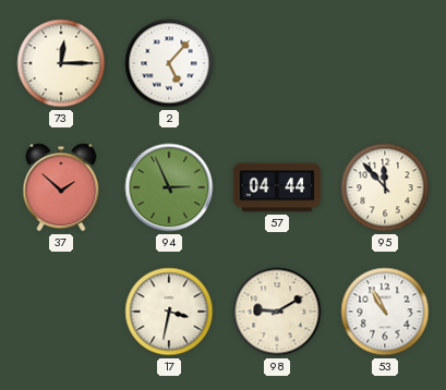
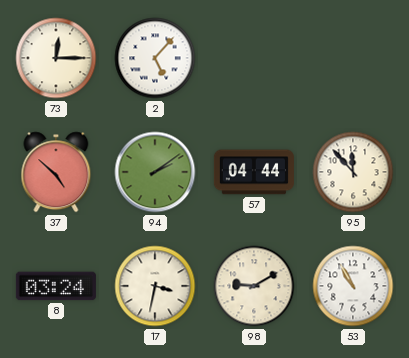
37: 1:52 -> 4:52
94: 2:56 -> 2:09
8: none -> 03:24
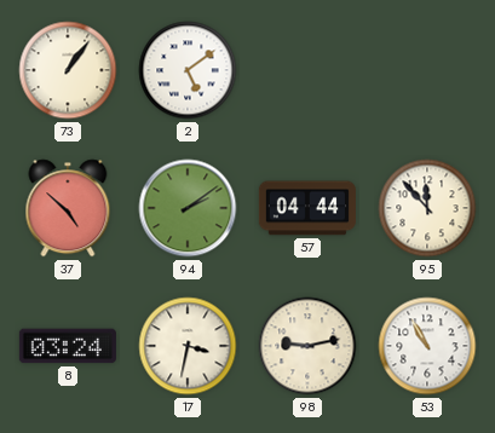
73: 12:15 -> 1:06
2: 5:07 -> 5:09
98: 9:10 -> 9:13
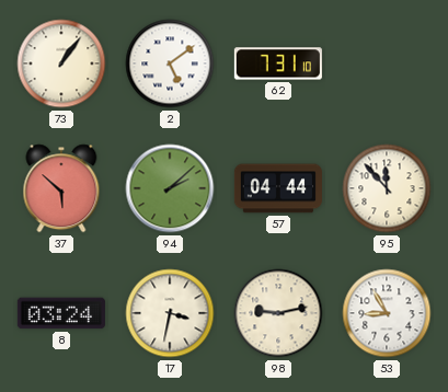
62: none -> 7:31
37: 4:52 -> 5:52
94: 2:09 -> 2:08
53: 10:55 -> 8:55
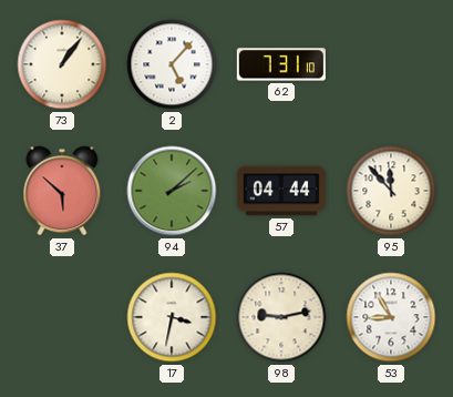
2: 5:09 -> 5:07
8: 03:24 -> none
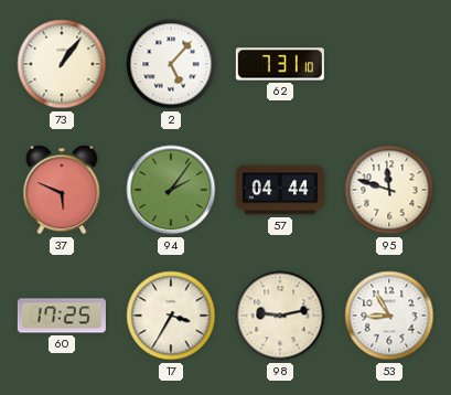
37: 5:52 -> 5:49
94: 2:08 -> 2:06
95: 11:53 -> 11:48
60: none -> 17:25
17: 3:32 -> 3:35
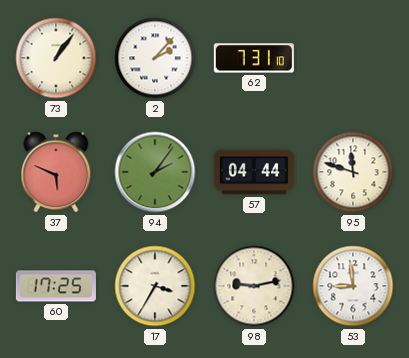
2: 5:07 -> 2:07
53: 8:55 -> 8:59
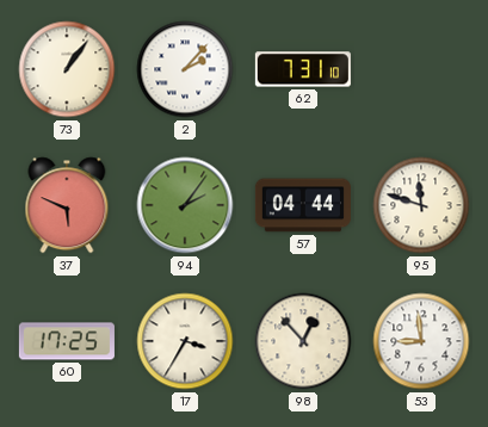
98: 9:13 -> 12:53
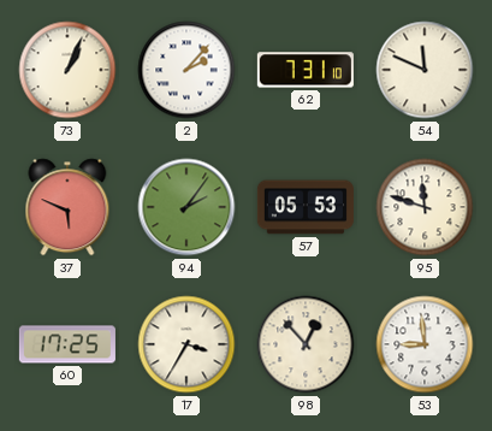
73: 1:06 -> 1:04
54: none -> 11:49
57: 04:44 -> 05:53
